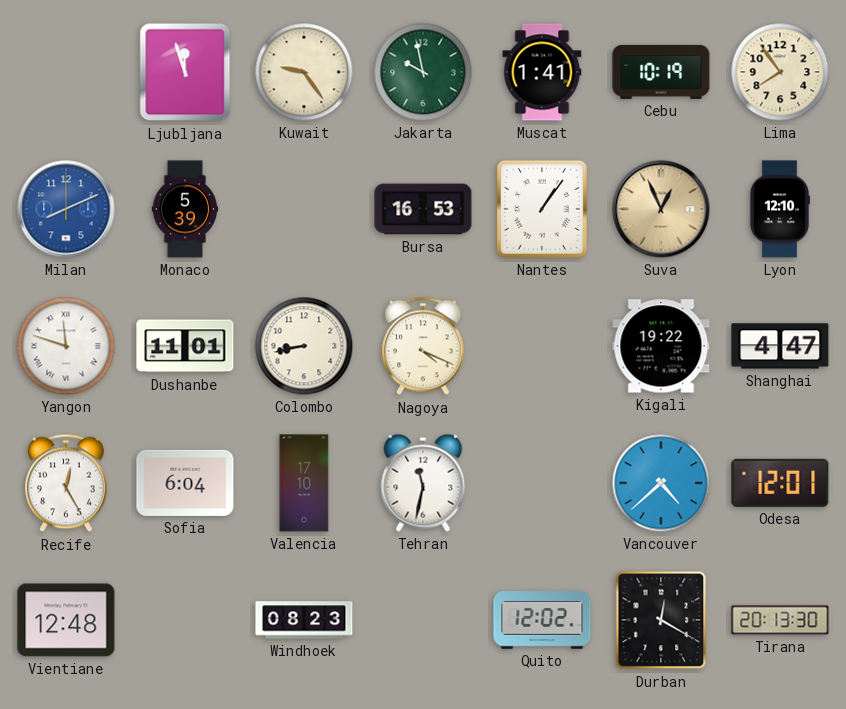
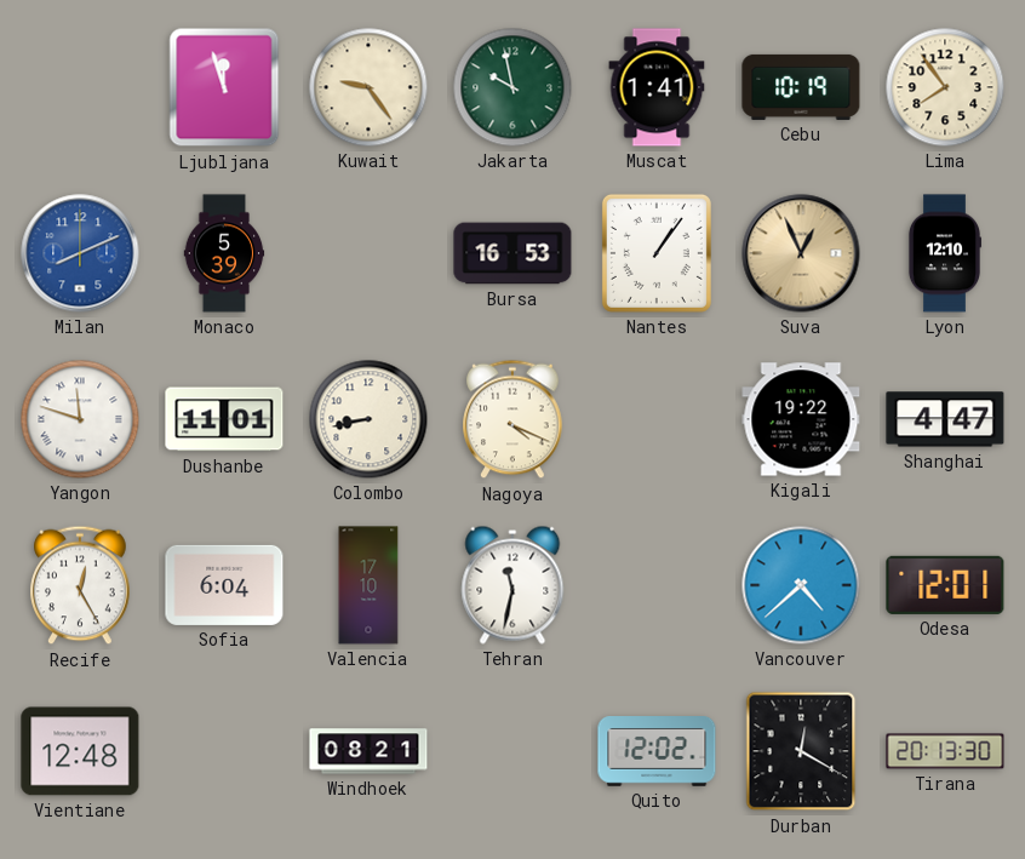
Windhoek: 08:23 -> 08:21
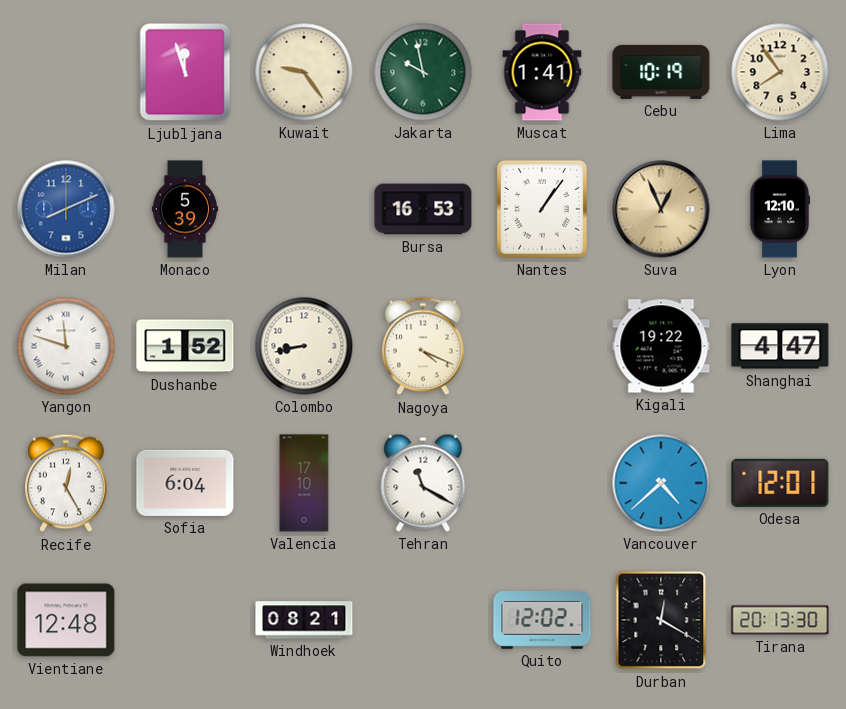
Dushanbe: 11:01 -> 1:52
Tehran: 11:32 -> 11:20
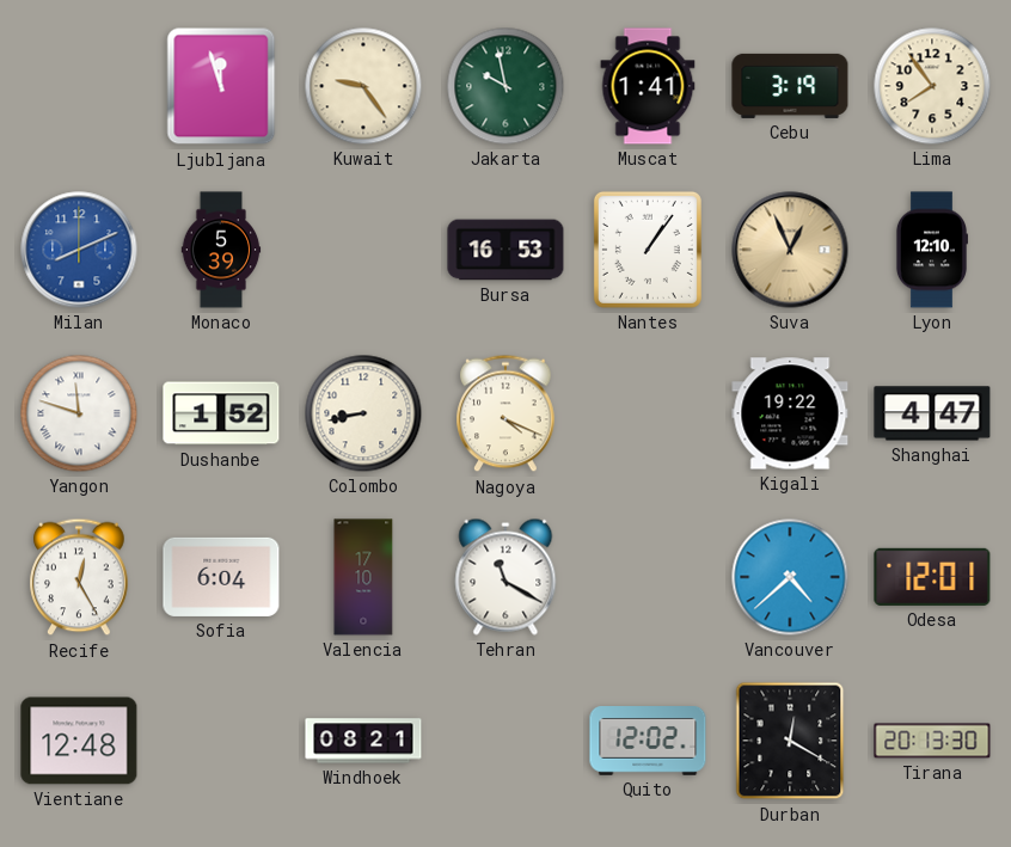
Cebu: 10:19 -> 3:19
